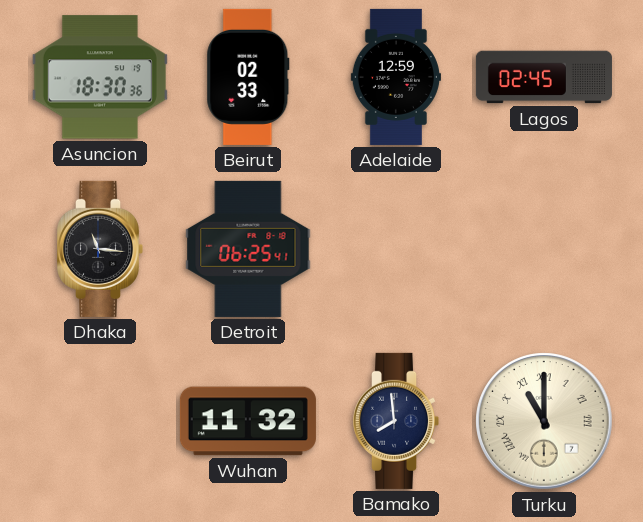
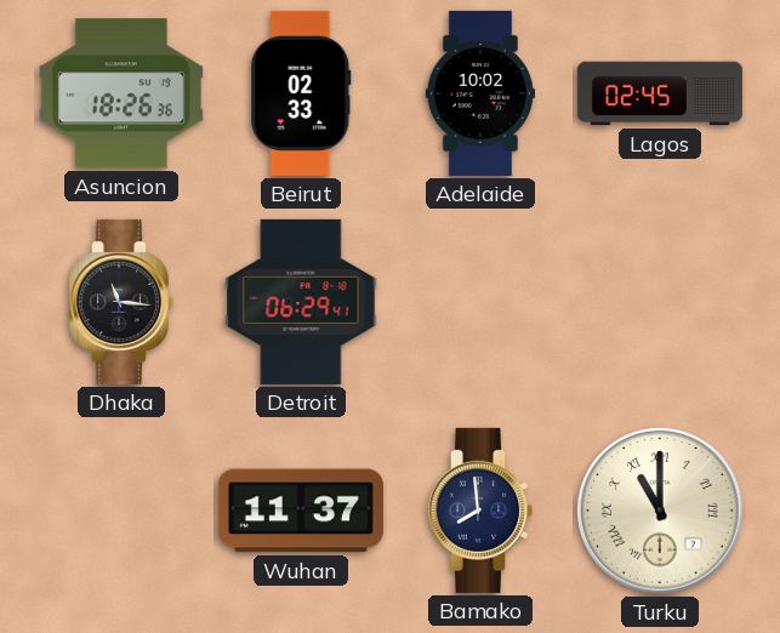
Asuncion: 18:30 -> 18:26
Adelaide: 12:59 -> 10:02
Detroit: 06:25 -> 06:29
Wuhan: 11:32 -> 11:37
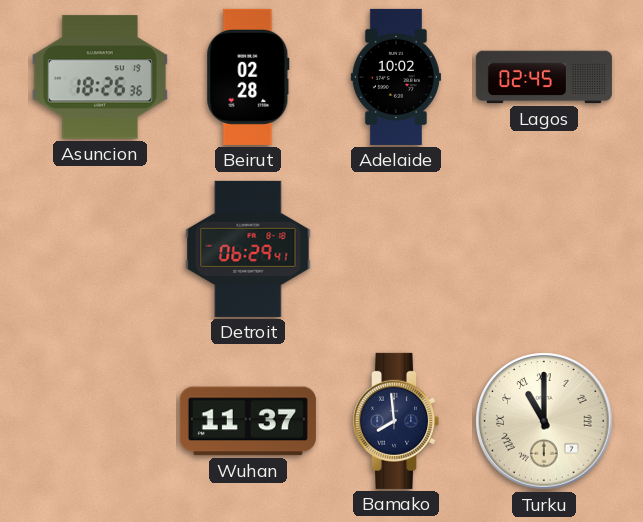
Beirut: 02:33 -> 02:28
Dhaka: 11:16 -> none
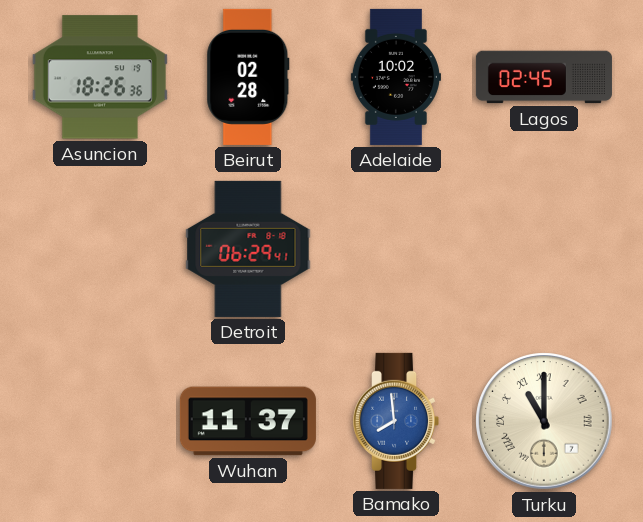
Bamako dial: navy -> blue
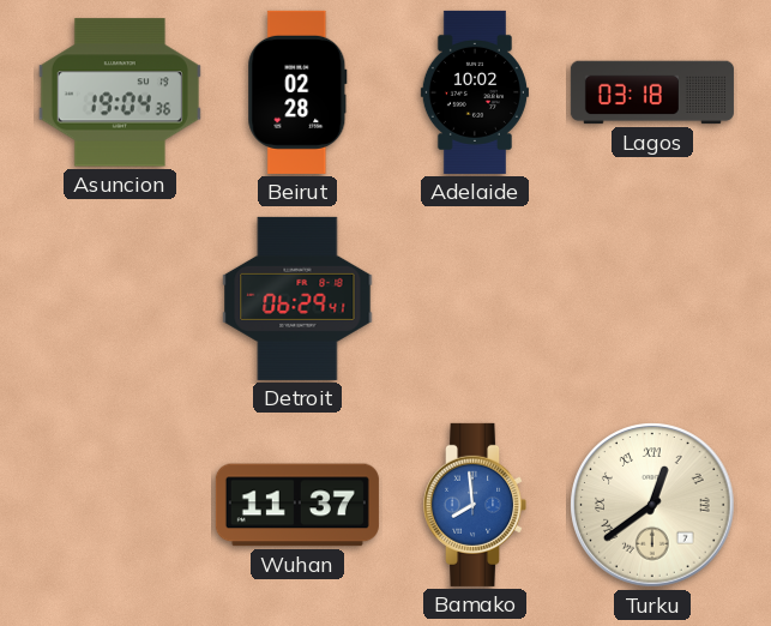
Asuncion: 18:26 -> 19:04
Lagos: 02:45 -> 03:18
Turku: 11:00 -> 12:39
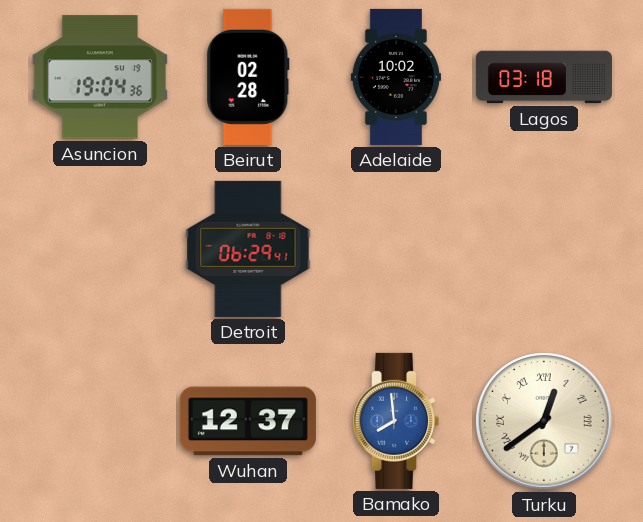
Wuhan: 11:37 -> 12:37
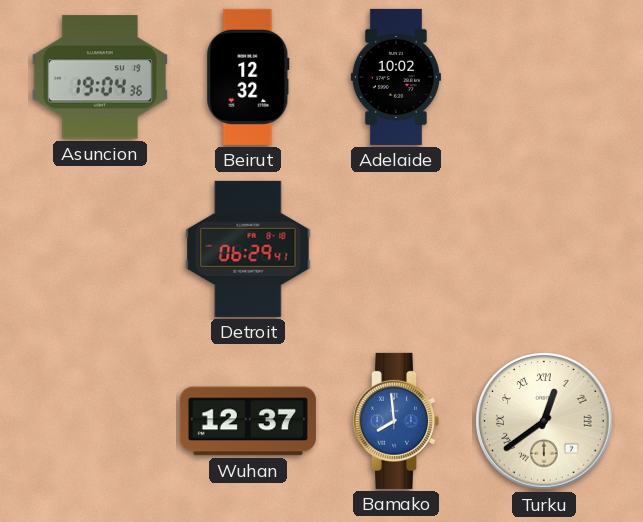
Beirut: 02:28 -> 12:32
Lagos: 03:18 -> none
